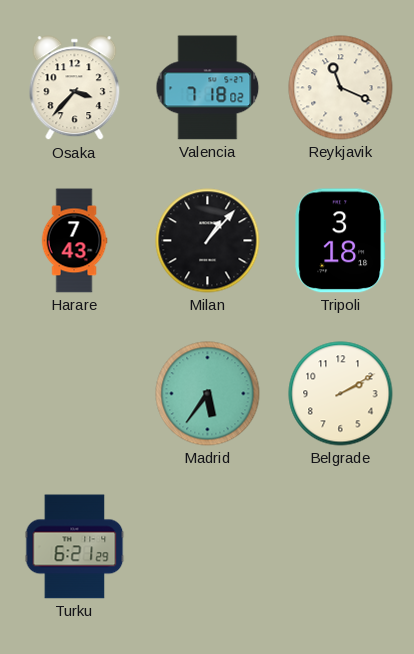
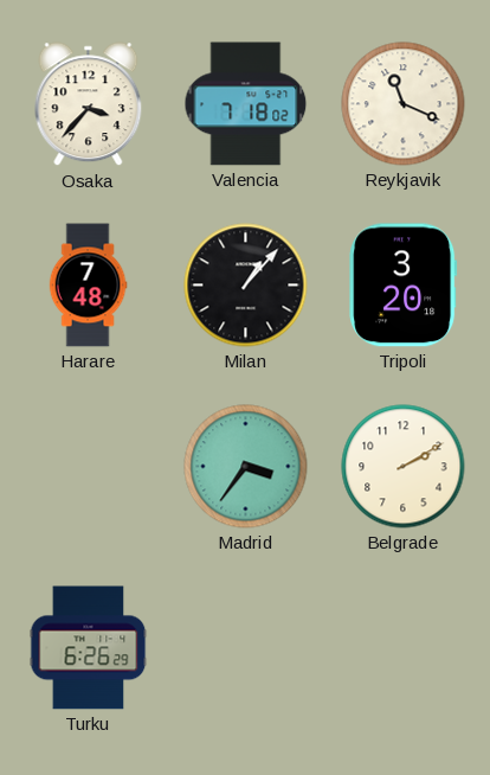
Harare: 7:43 -> 7:48
Tripoli: 3:18 -> 3:20
Madrid: 5:36 -> 3:36
Turku: 6:21 -> 6:26
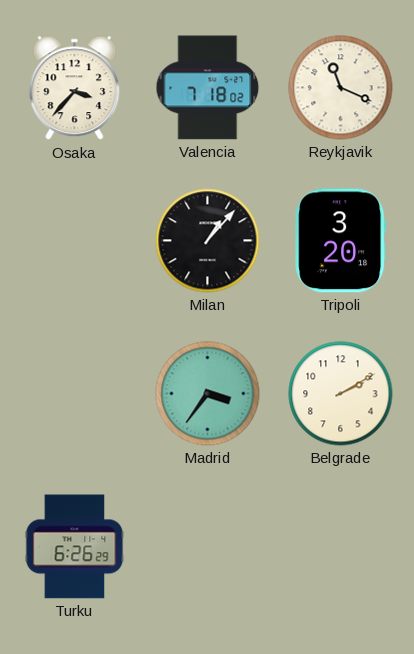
Harare: 7:48 -> none
